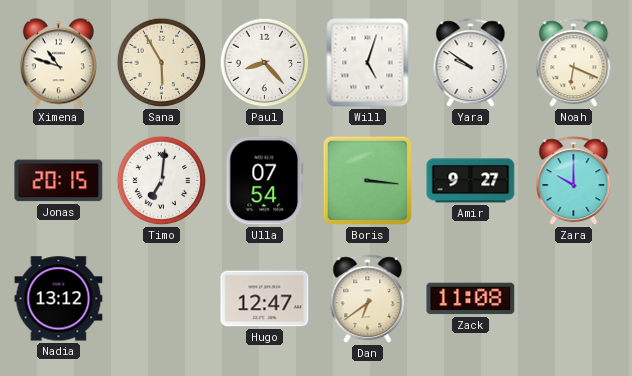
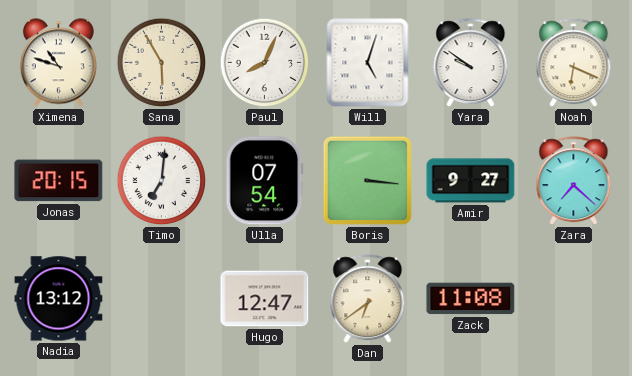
Paul: 8:23 -> 8:04
Zara: 10:00 -> 7:22
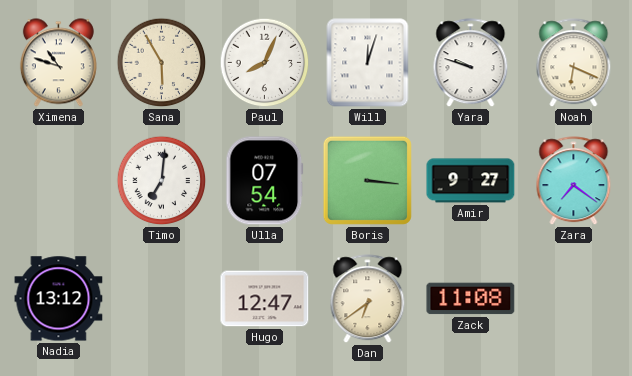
Will: 5:03 -> 12:03
Yara: 9:51 -> 9:48
Jonas: 20:15 -> none
Zara: 7:22 -> 7:21
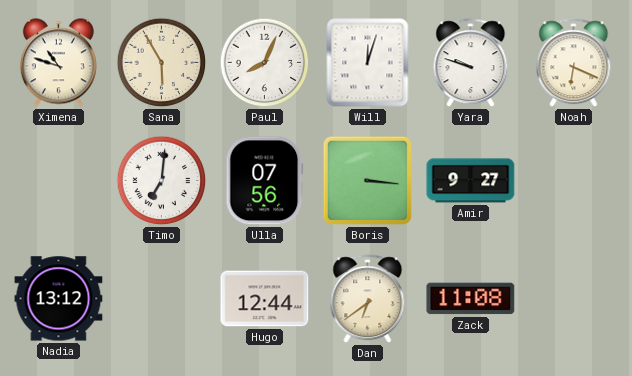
Ulla: 07:54 -> 07:56
Zara: 7:21 -> none
Hugo: 12:47 -> 12:44
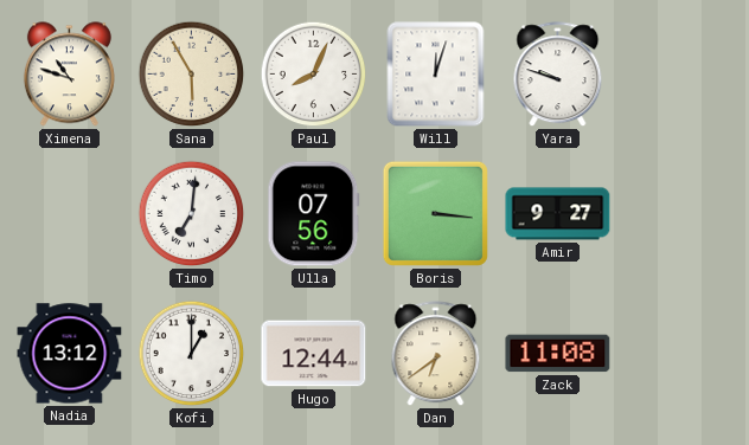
Noah: 6:19 -> none
Kofi: none -> 1:00
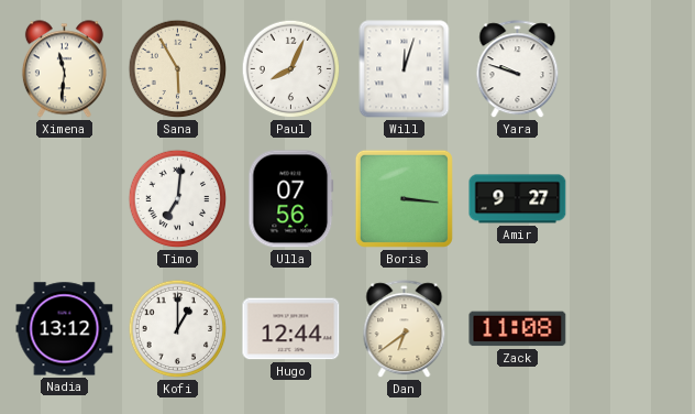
Ximena: 10:48 -> 11:31
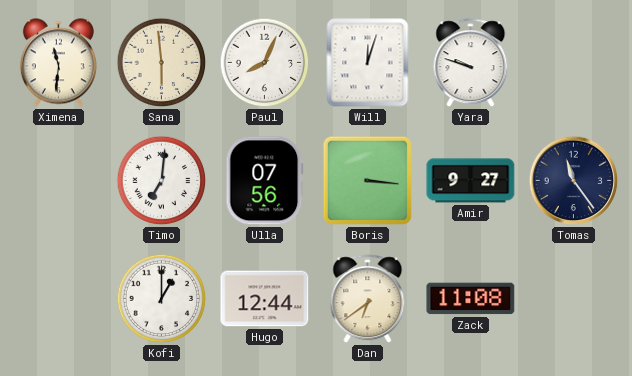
Sana: 5:55 -> 5:59
Tomas: none -> 11:24
Nadia: 13:12 -> none
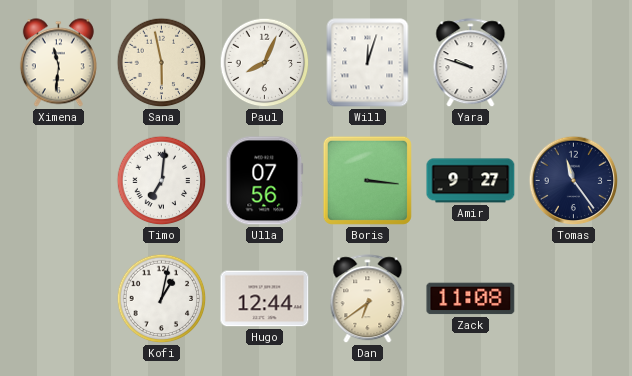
Sana: 5:59 -> 5:58
Kofi: 1:00 -> 1:02
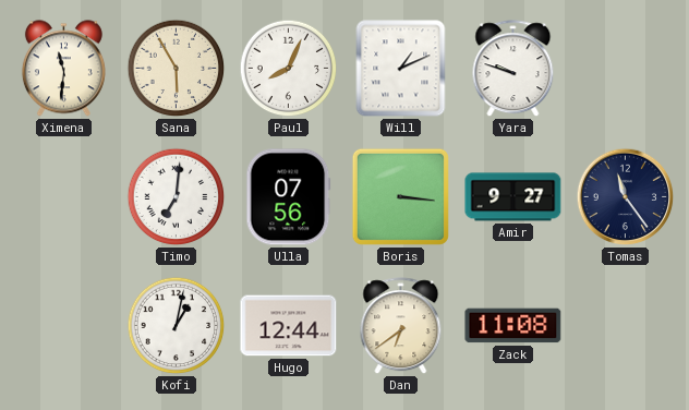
Sana: 5:58 -> 5:55
Will: 12:03 -> 1:11
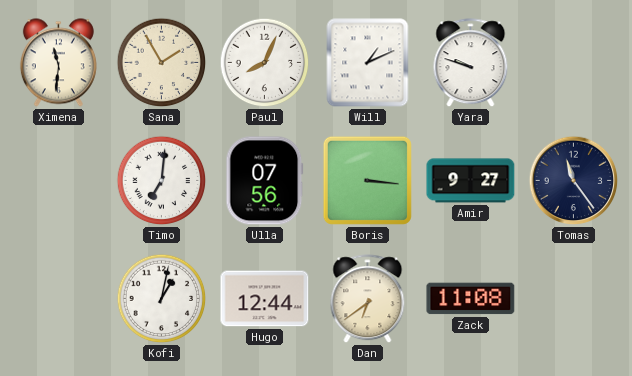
Sana: 5:55 -> 1:55
